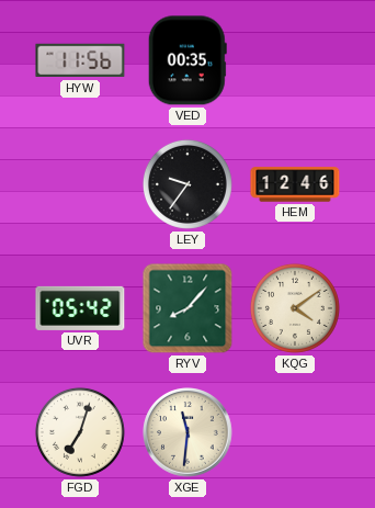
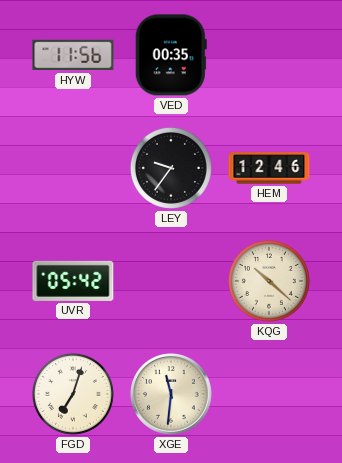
RYV: 8:07 -> none
KQG: 4:09 -> 10:22
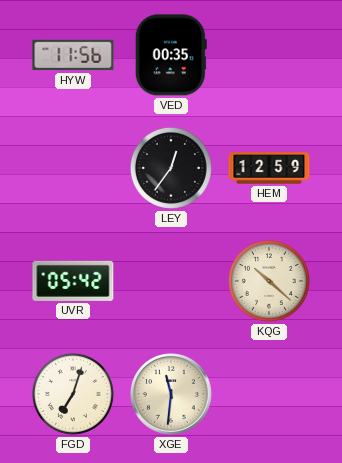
LEY: 9:36 -> 12:36
HEM: 12:46 -> 12:59
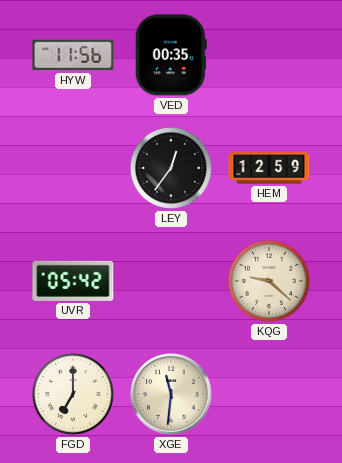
KQG: 10:22 -> 9:22
FGD: 7:03 -> 7:00
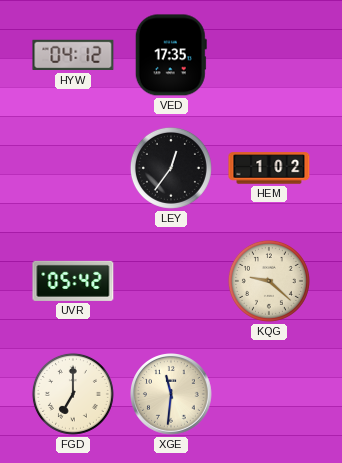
HYW: 11:56 -> 04:12
VED: 00:35 -> 17:35
HEM: 12:59 -> 1:02
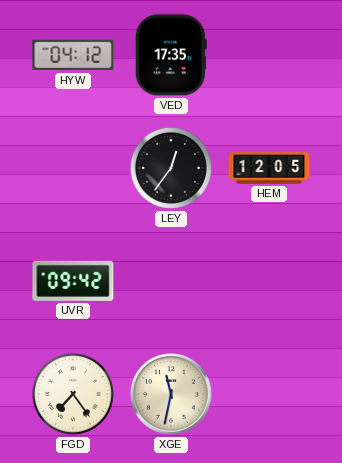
HEM: 1:02 -> 12:05
UVR: 05:42 -> 09:42
KQG: 9:22 -> none
FGD: 7:00 -> 7:24
XGE: 11:31 -> 11:32
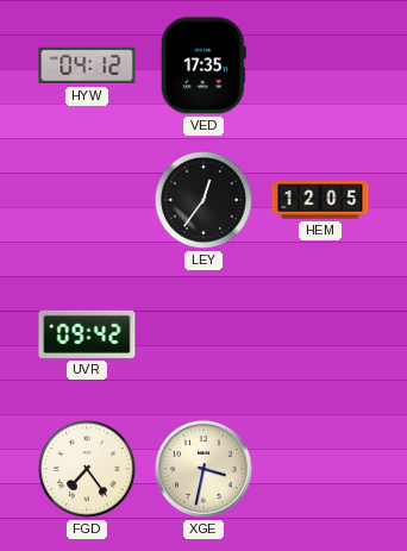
XGE: 11:32 -> 3:32
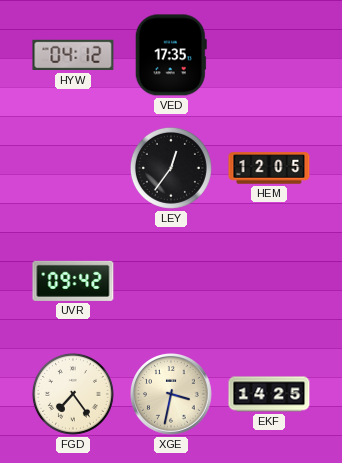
EKF: none -> 14:25
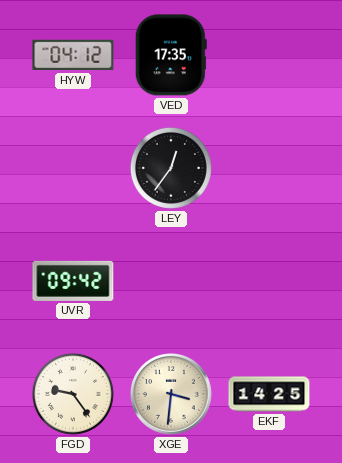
HEM: 12:05 -> none
FGD: 7:24 -> 9:24
XGE: 3:32 -> 3:31
